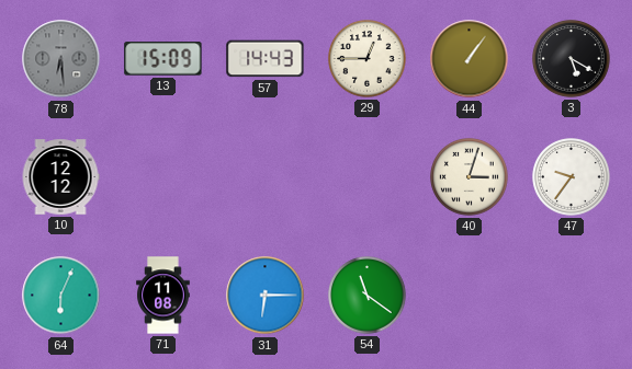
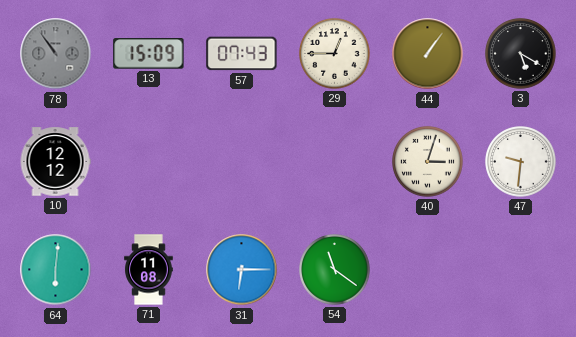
78: 6:29 -> 10:54
57: 14:43 -> 07:43
47: 9:36 -> 9:31
64: 6:04 -> 6:01
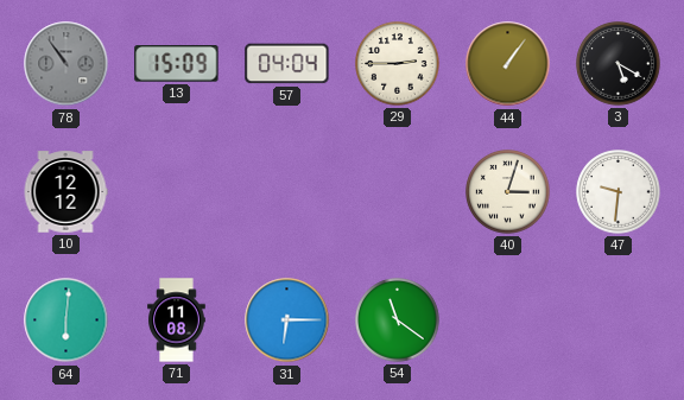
57: 07:43 -> 04:04
29: 12:45 -> 2:45
